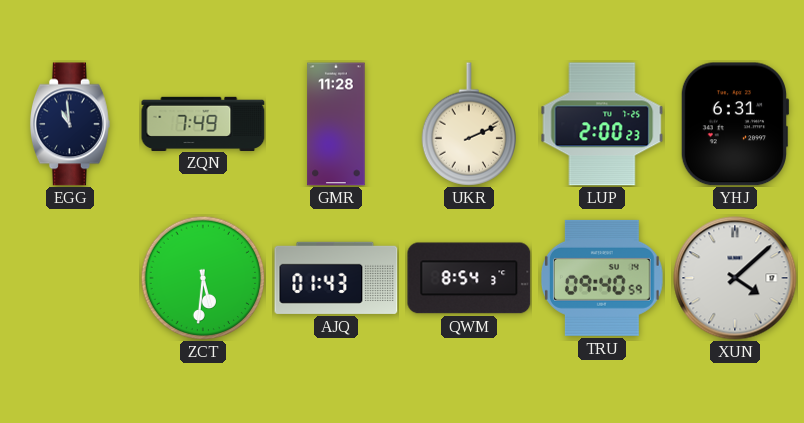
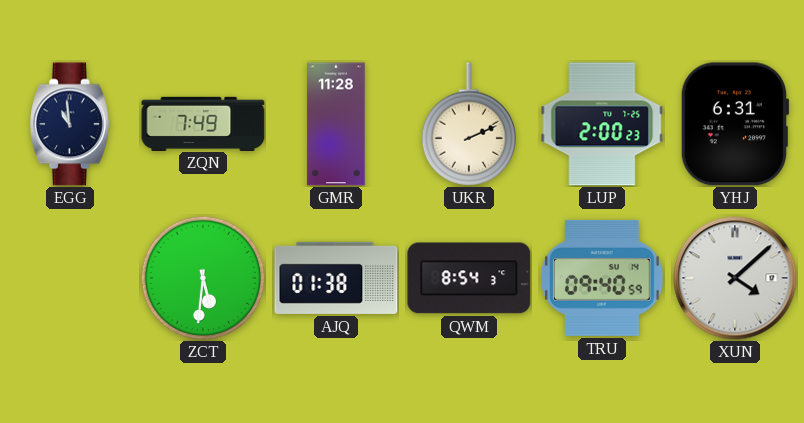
AJQ: 01:43 -> 01:38
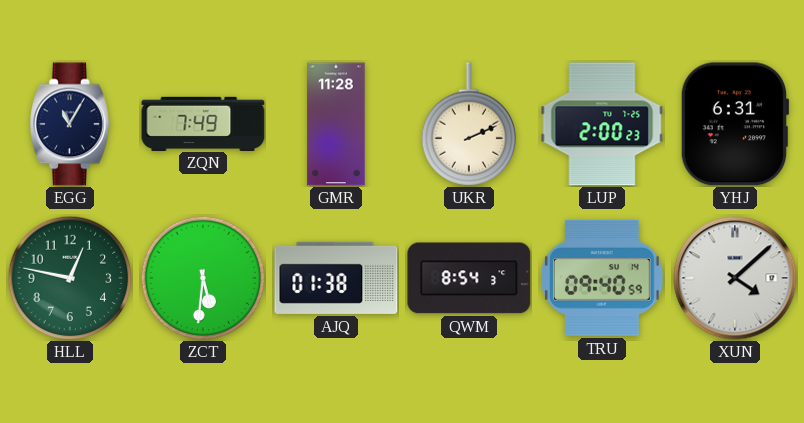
EGG: 10:59 -> 11:05
HLL: none -> 12:47
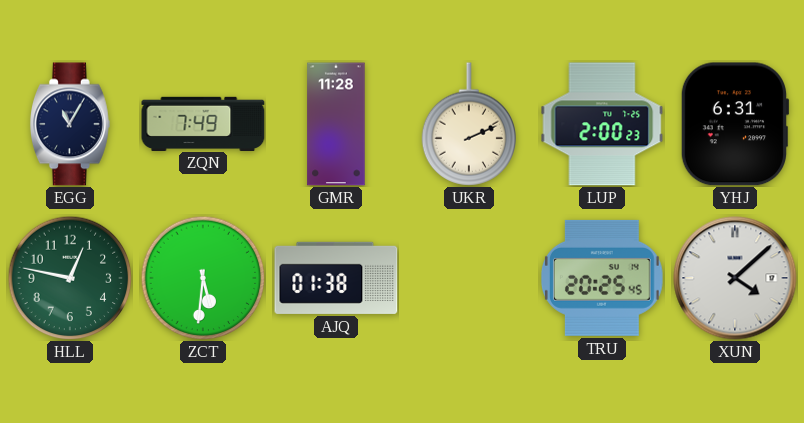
QWM: 8:54 -> none
TRU: 09:40 -> 20:25
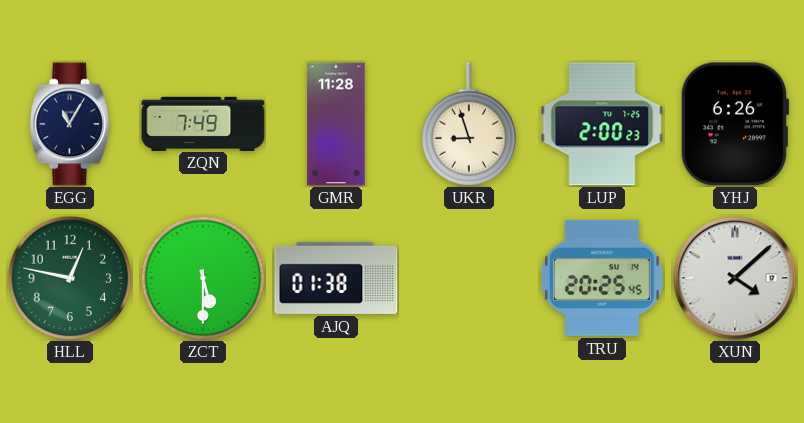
UKR: 2:11 -> 8:57
YHJ: 6:31 -> 6:26
ZCT: 5:31 -> 5:30
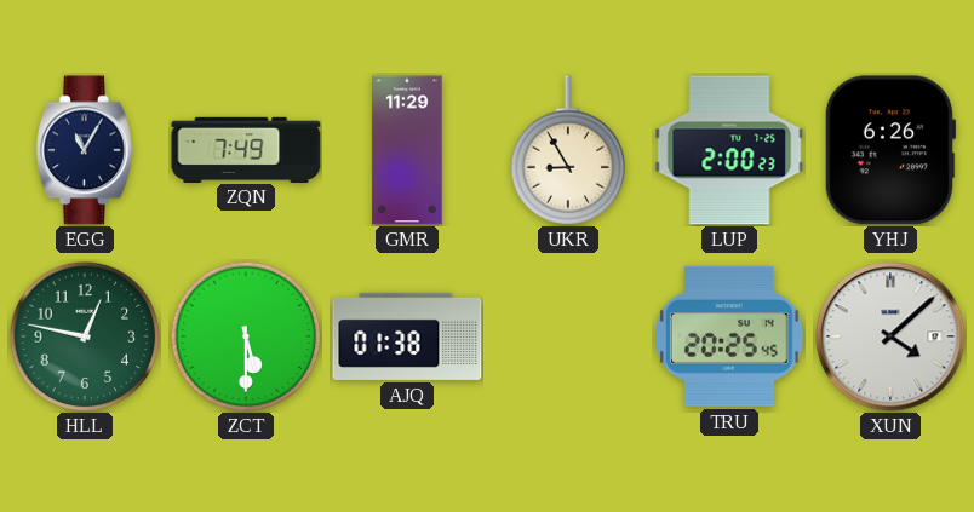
GMR: 11:28 -> 11:29
UKR: 8:57 -> 8:55
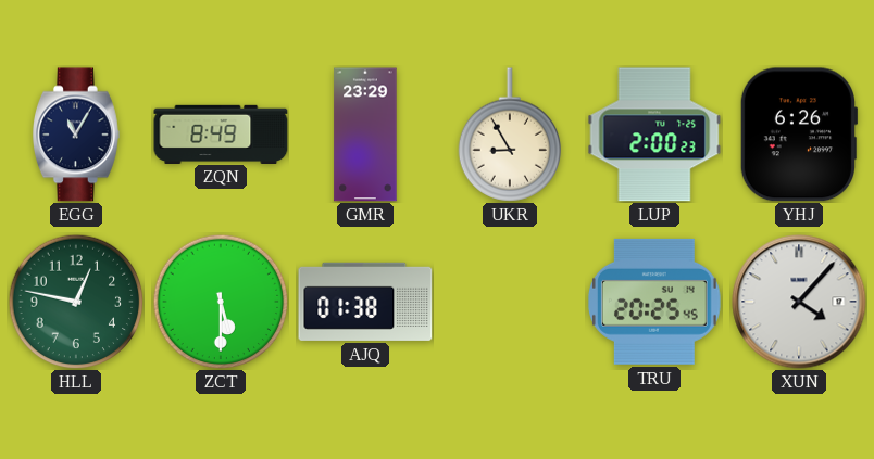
ZQN: 7:49 -> 8:49
GMR: 11:29 -> 23:29
XUN: 4:08 -> 4:07
